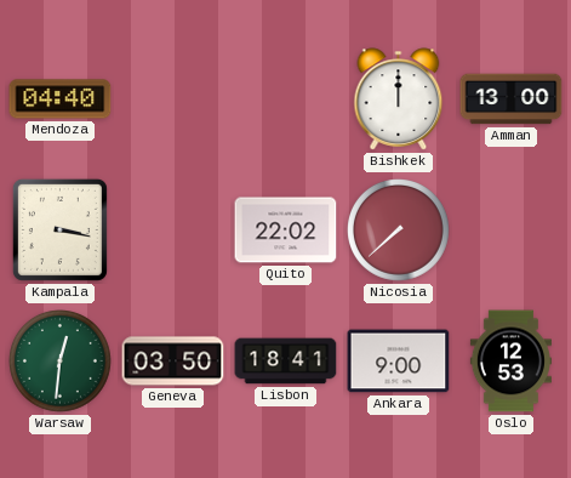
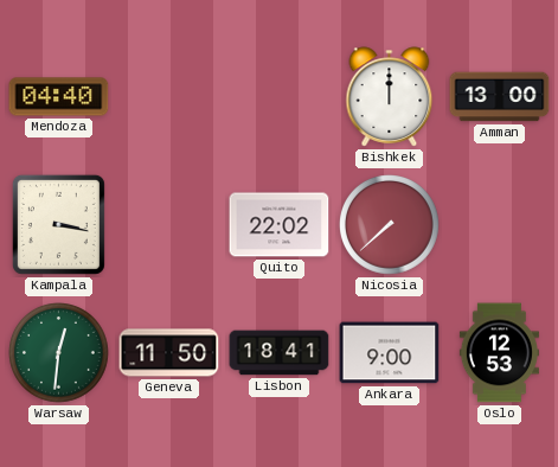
Geneva: 03:50 -> 11:50
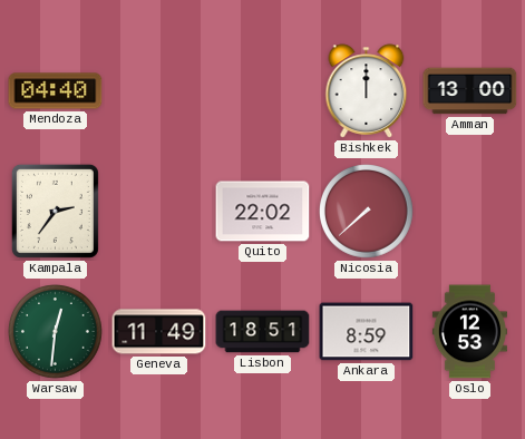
Kampala: 3:17 -> 2:36
Geneva: 11:50 -> 11:49
Lisbon: 18:41 -> 18:51
Ankara: 9:00 -> 8:59
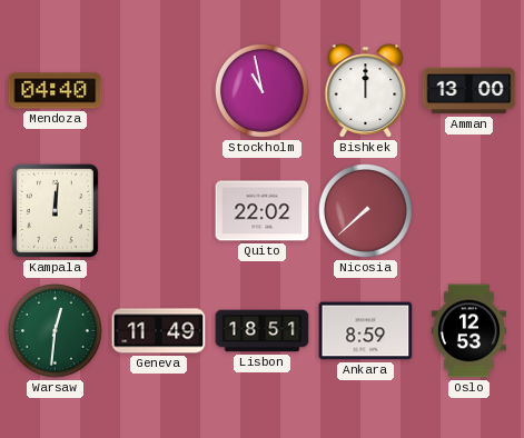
Stockholm: none -> 10:58
Kampala: 2:36 -> 12:01
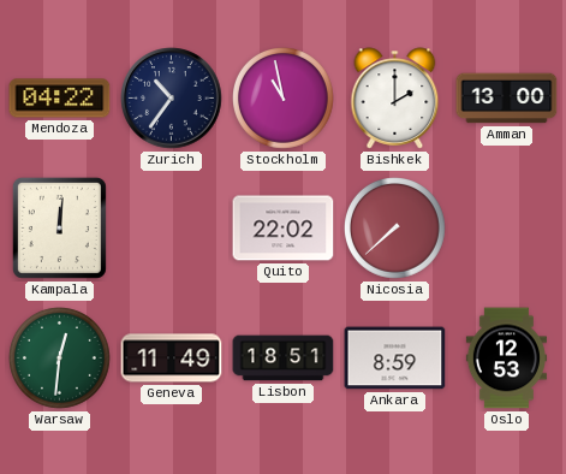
Mendoza: 04:40 -> 04:22
Zurich: none -> 10:36
Bishkek: 12:00 -> 2:00
